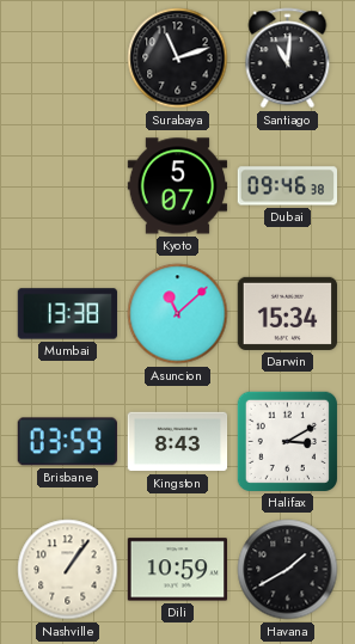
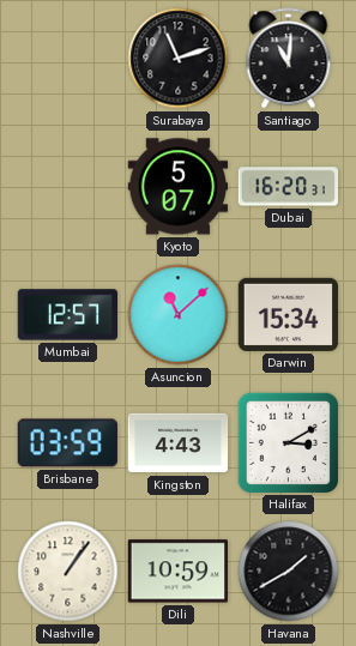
Dubai: 09:46 -> 16:20
Mumbai: 13:38 -> 12:57
Kingston: 8:43 -> 4:43
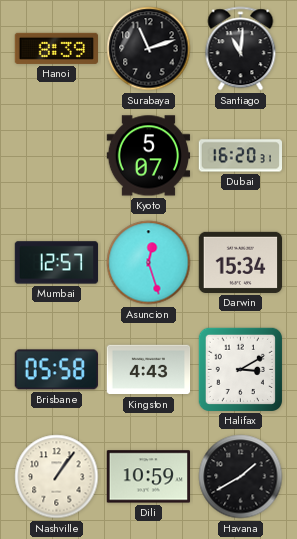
Hanoi: none -> 8:39
Asuncion: 11:08 -> 12:27
Brisbane: 03:59 -> 05:58
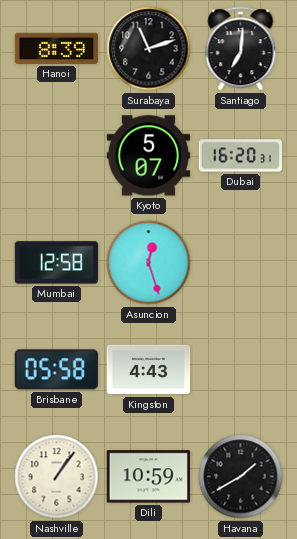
Santiago: 11:01 -> 7:01
Mumbai: 12:57 -> 12:58
Darwin: 15:34 -> none
Halifax: 3:10 -> none
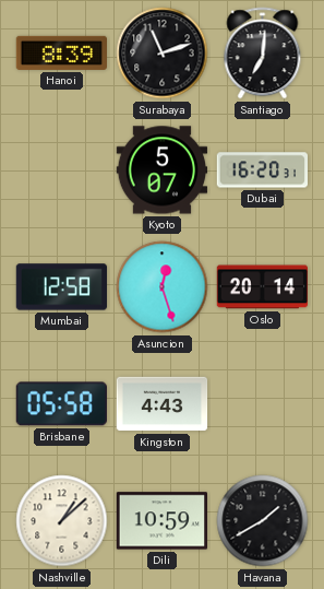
Oslo: none -> 20:14
Nashville: 1:06 -> 1:08
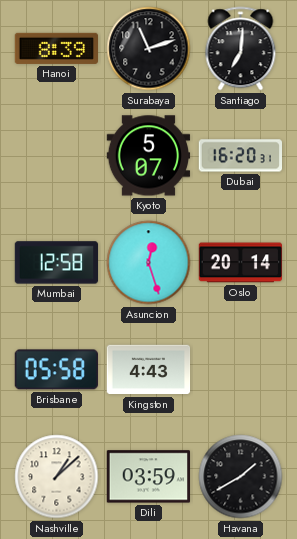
Dili: 10:59 -> 03:59
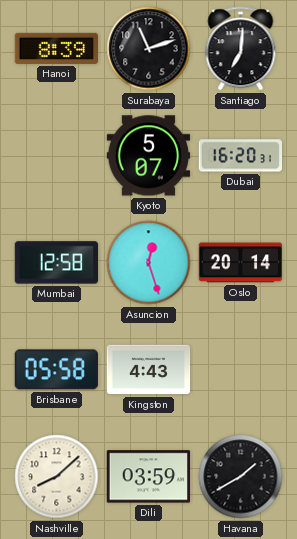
Nashville: 1:08 -> 8:08
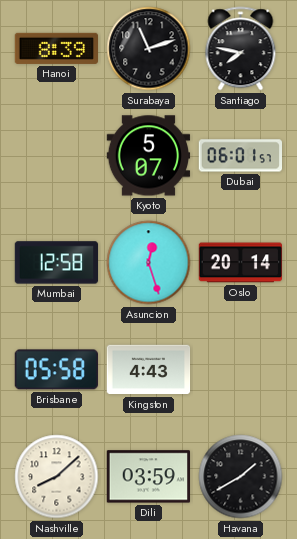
Santiago: 7:01 -> 7:47
Dubai: 16:20 -> 06:01
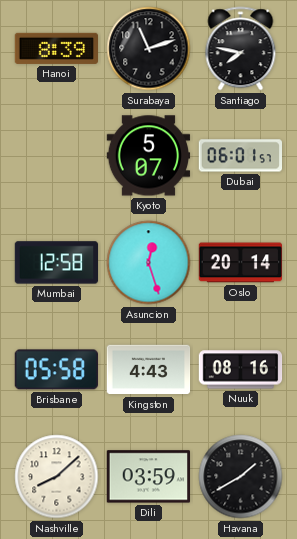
Nuuk: none -> 08:16
